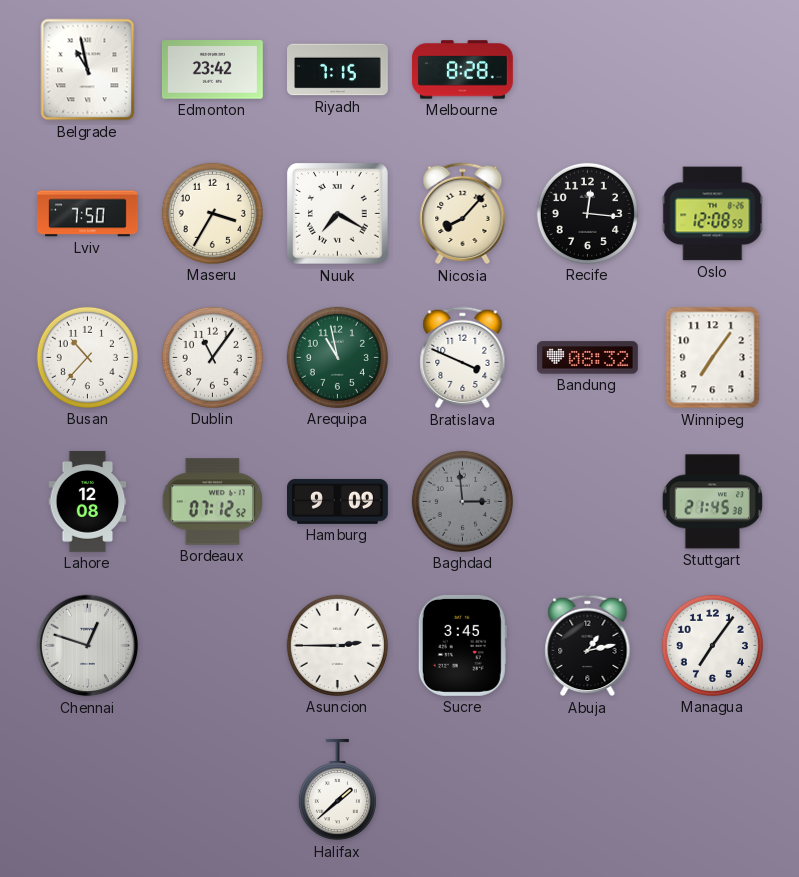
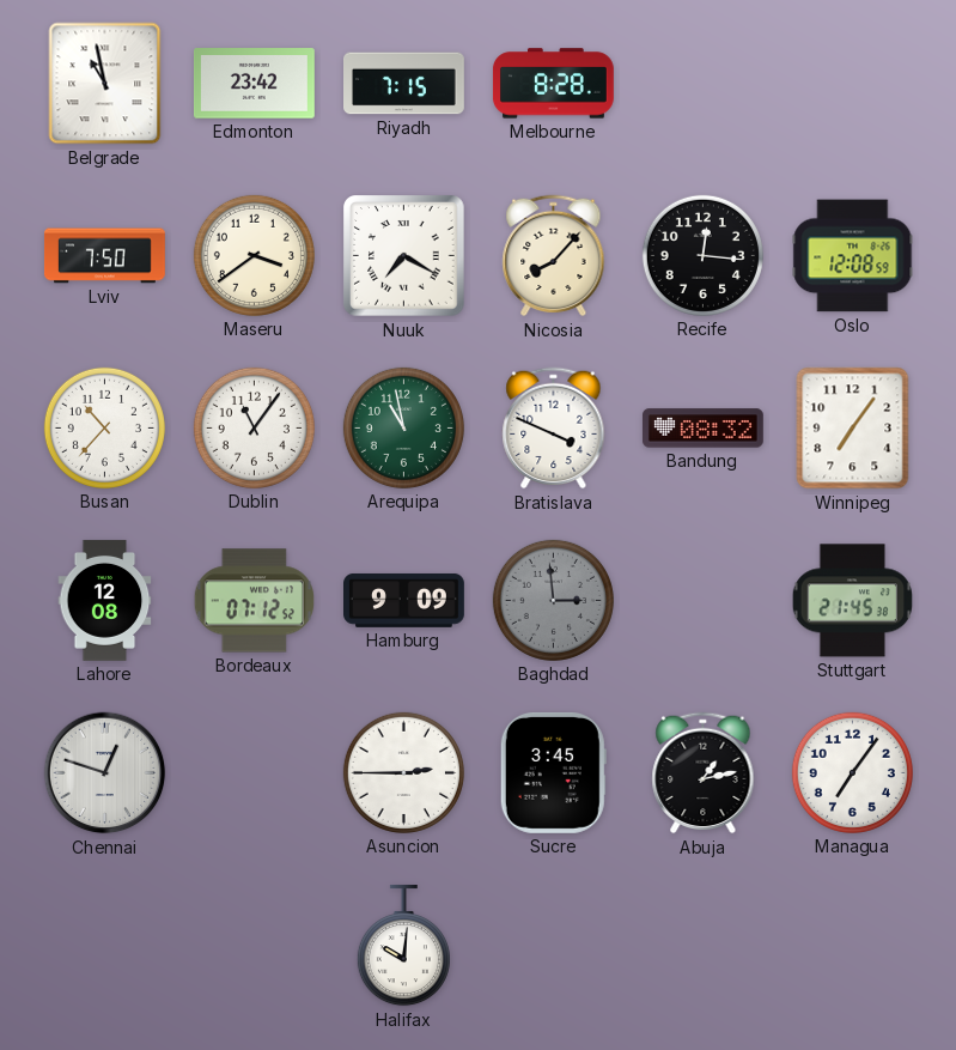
Maseru: 3:35 -> 3:39
Halifax: 1:38 -> 10:01
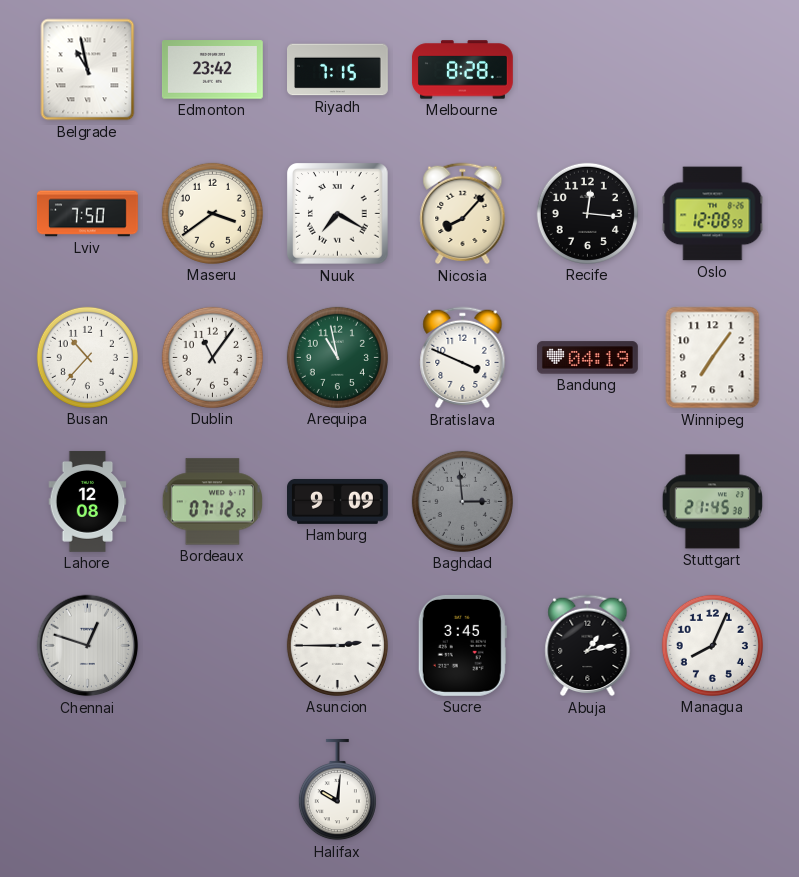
Bandung: 08:32 -> 04:19
Managua: 7:06 -> 8:04
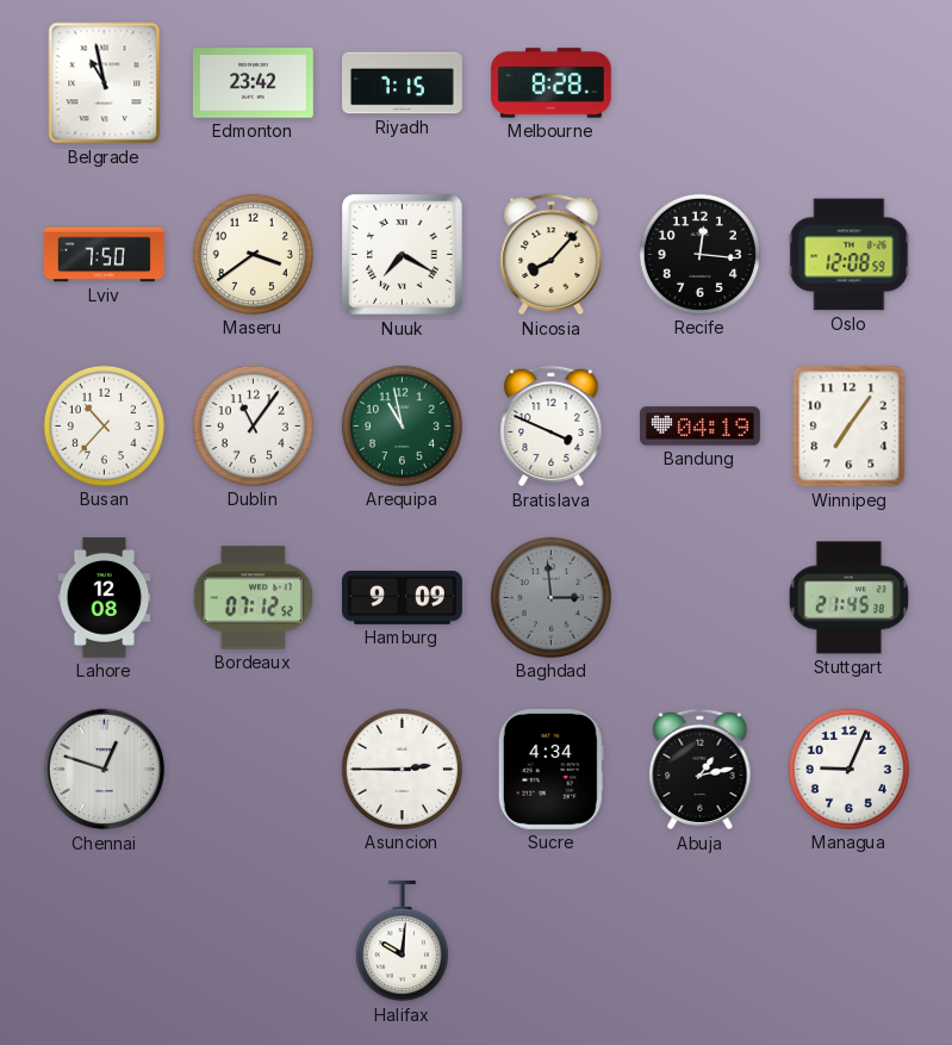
Sucre: 3:45 -> 4:34
Managua: 8:04 -> 9:04
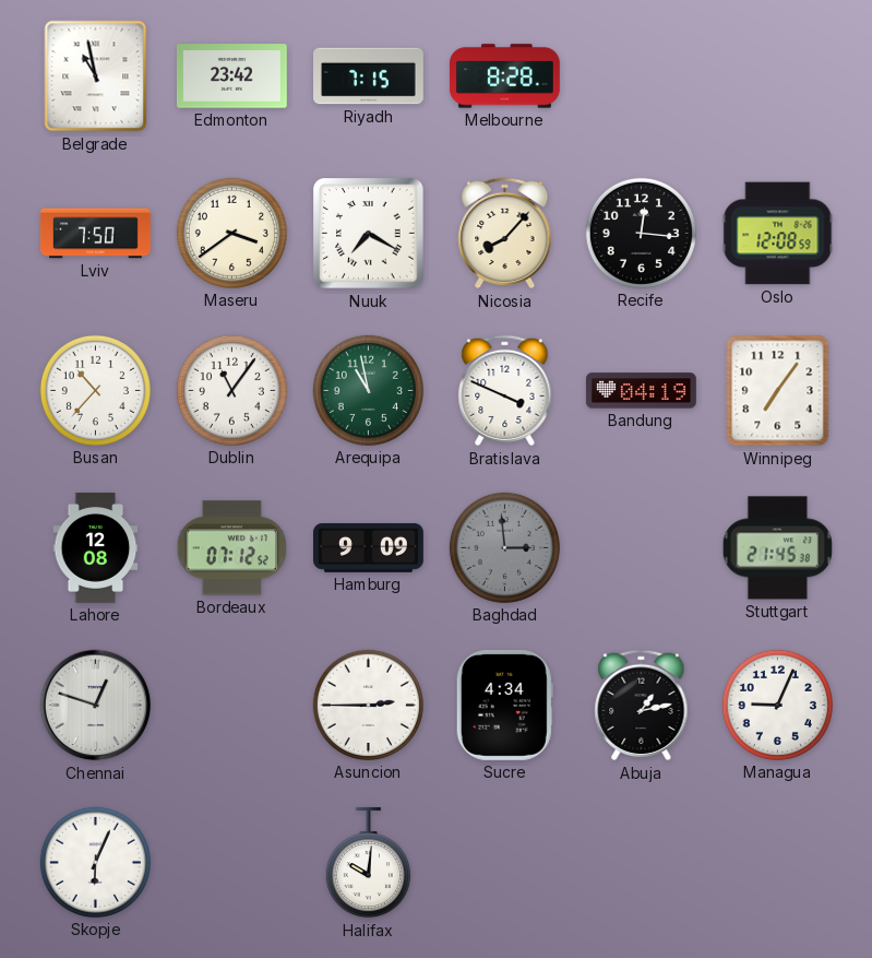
Skopje: none -> 6:04
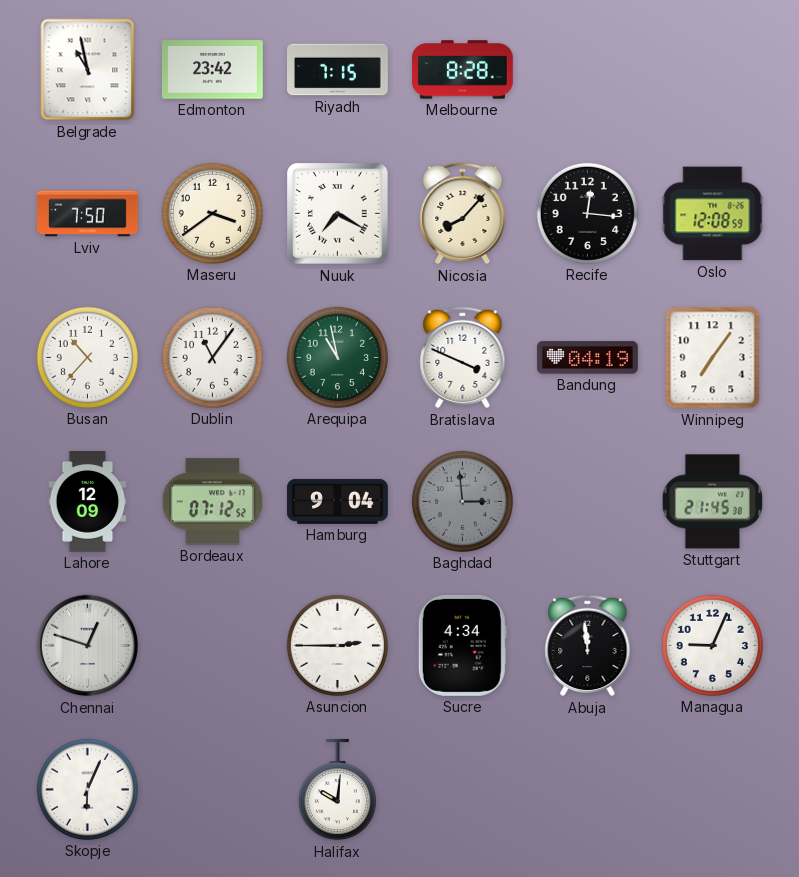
Lahore: 12:08 -> 12:09
Hamburg: 9:09 -> 9:04
Abuja: 1:13 -> 11:59
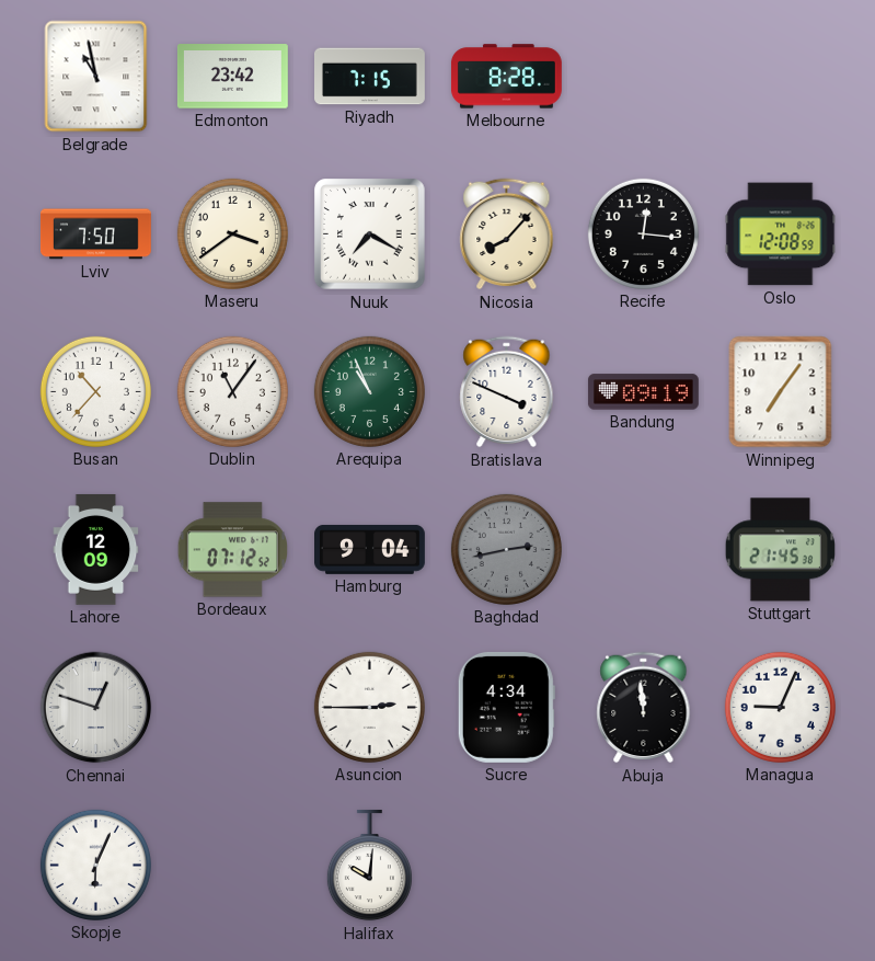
Arequipa: 10:58 -> 10:56
Bandung: 04:19 -> 09:19
Baghdad: 2:59 -> 2:43
